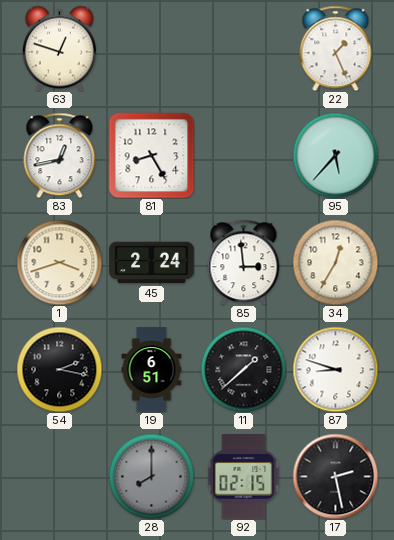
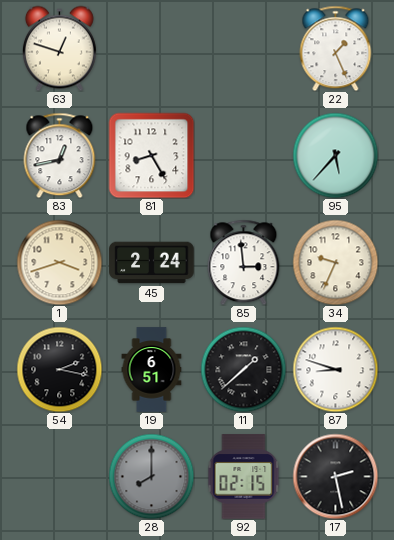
34: 12:35 -> 9:34
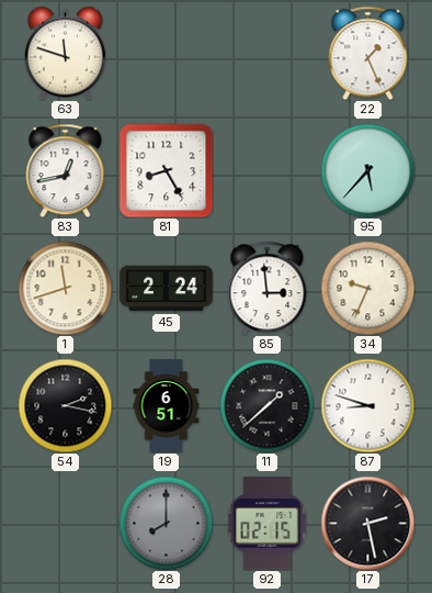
63: 12:48 -> 11:48
1: 3:42 -> 11:42
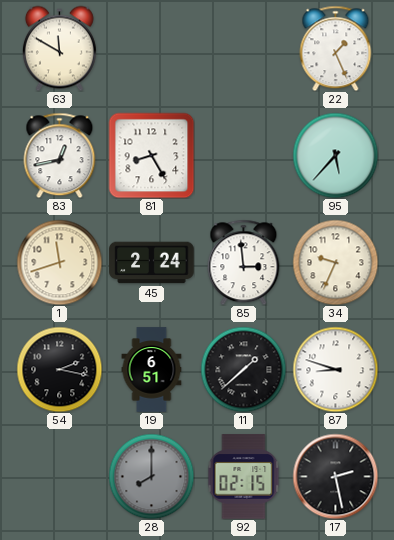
63: 11:48 -> 11:50
